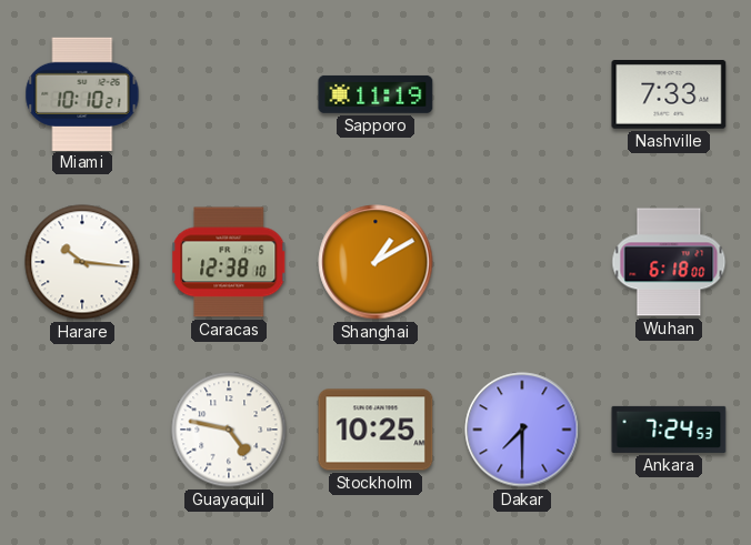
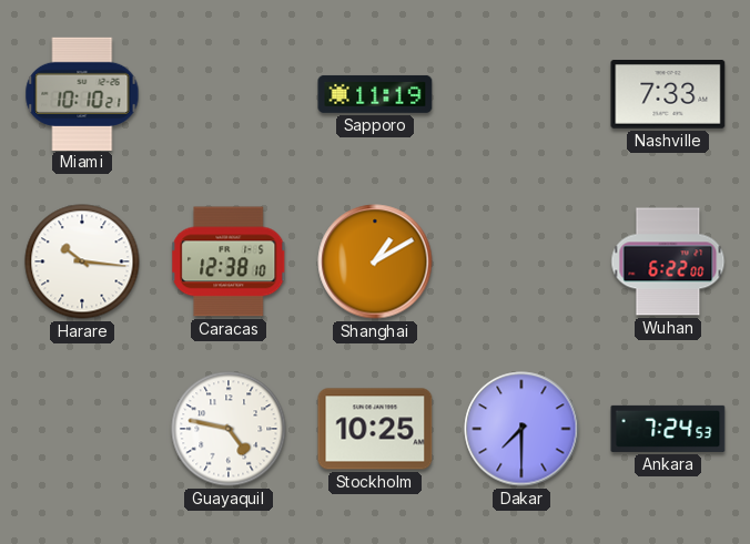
Wuhan: 6:18 -> 6:22
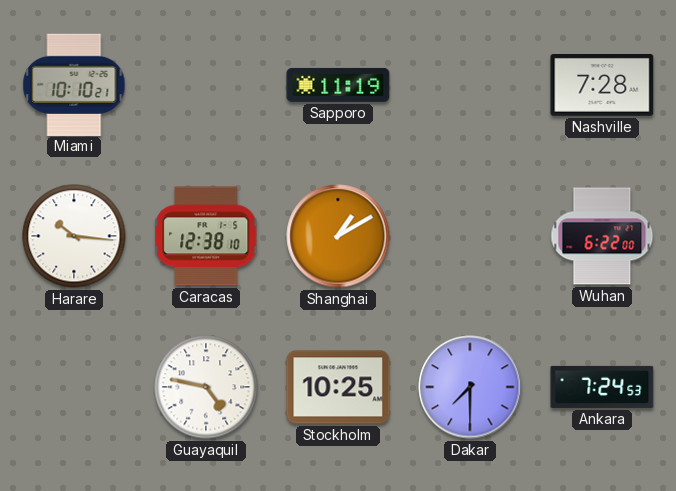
Nashville: 7:33 -> 7:28
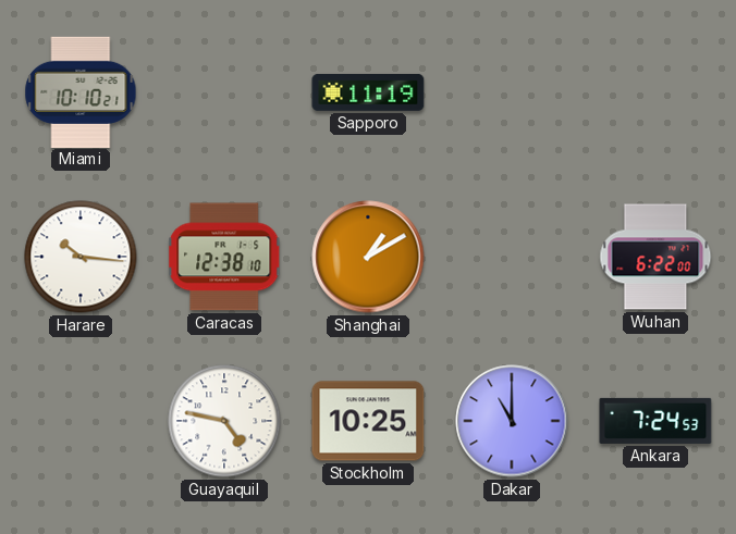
Nashville: 7:28 -> none
Dakar: 7:30 -> 11:00
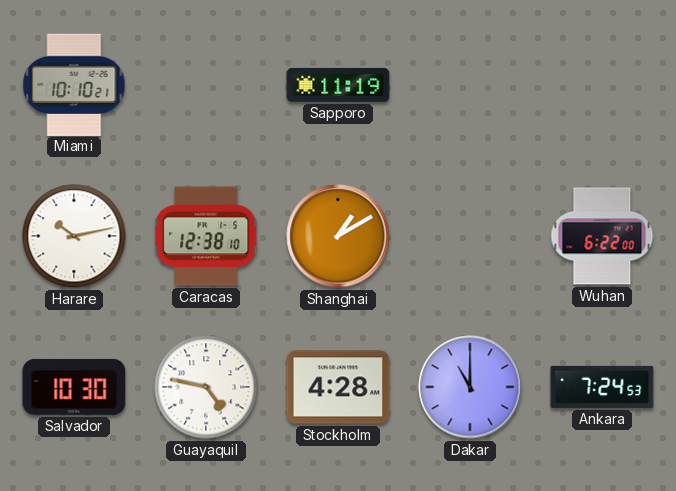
Harare: 10:16 -> 10:13
Salvador: none -> 10:30
Stockholm: 10:25 -> 4:28
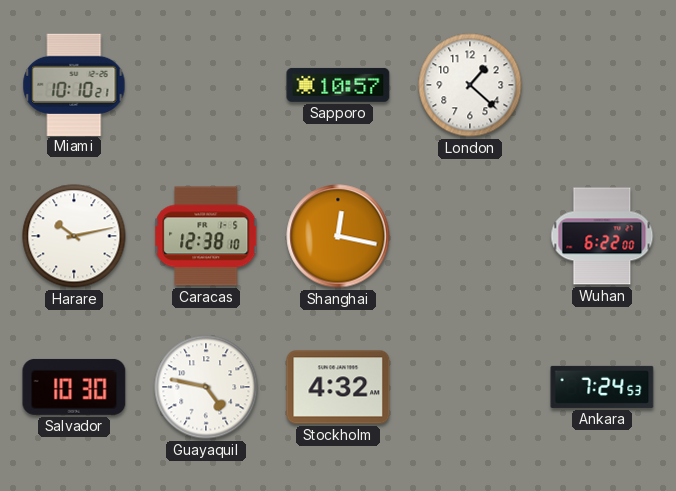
Sapporo: 11:19 -> 10:57
London: none -> 1:22
Shanghai: 1:10 -> 12:17
Stockholm: 4:28 -> 4:32
Dakar: 11:00 -> none
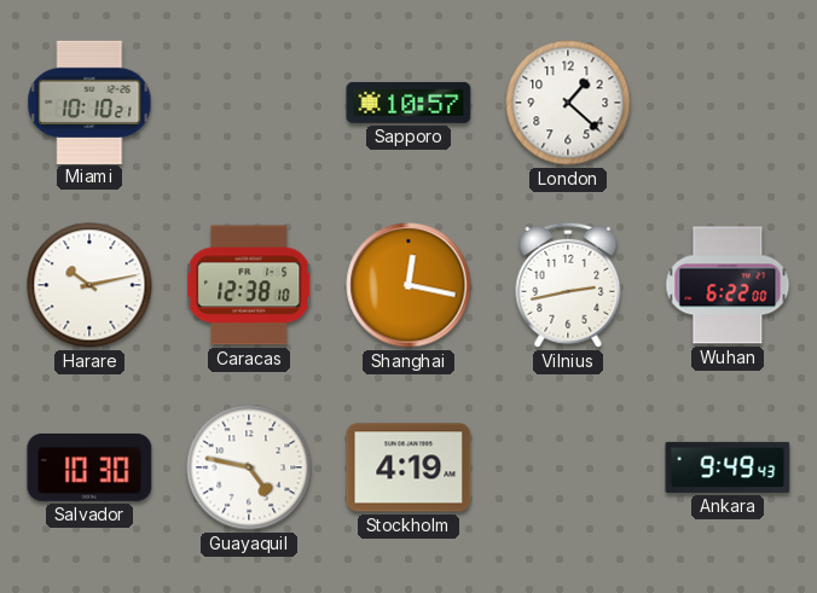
Vilnius: none -> 2:43
Stockholm: 4:32 -> 4:19
Ankara: 7:24 -> 9:49
